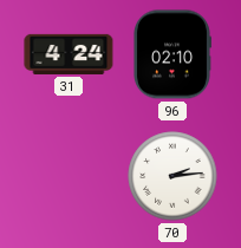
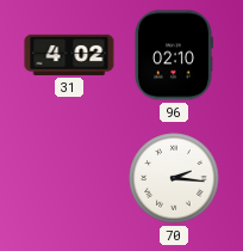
31: 4:24 -> 4:02
70: 2:14 -> 2:16
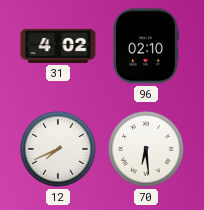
12: none -> 7:41
70: 2:16 -> 6:29
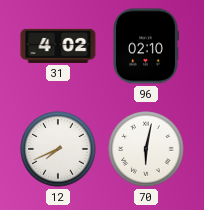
70: 6:29 -> 6:02
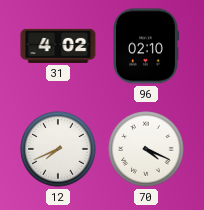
70: 6:02 -> 4:19
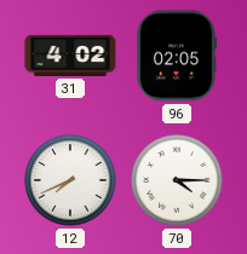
96: 02:10 -> 02:05
70: 4:19 -> 4:15
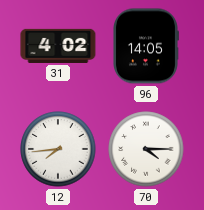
96: 02:05 -> 14:05
12: 7:41 -> 7:44
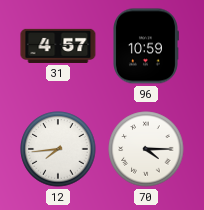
31: 4:02 -> 4:57
96: 14:05 -> 10:59
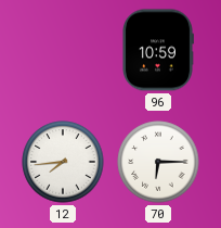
31: 4:57 -> none
70: 4:15 -> 6:15
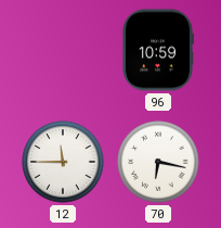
12: 7:44 -> 11:45
70: 6:15 -> 6:17
